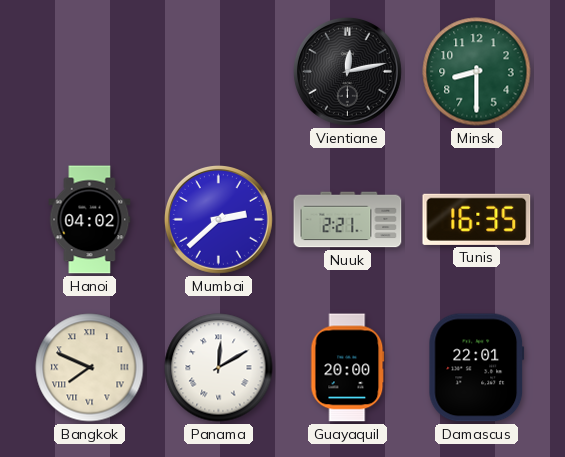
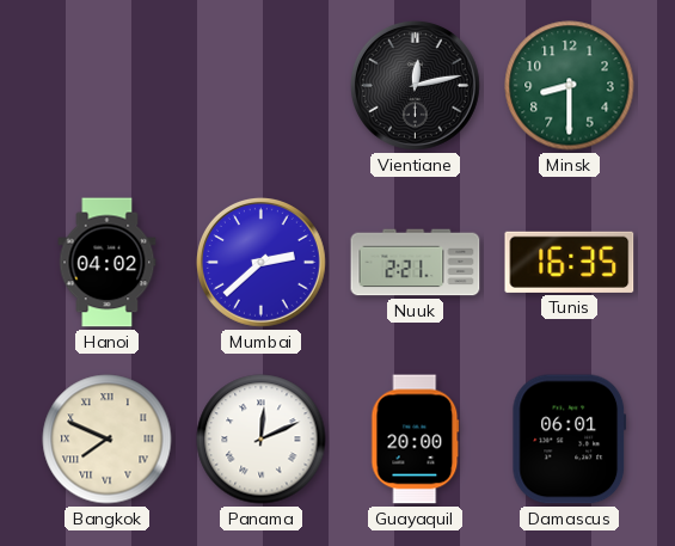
Panama: 12:10 -> 12:11
Damascus: 22:01 -> 06:01
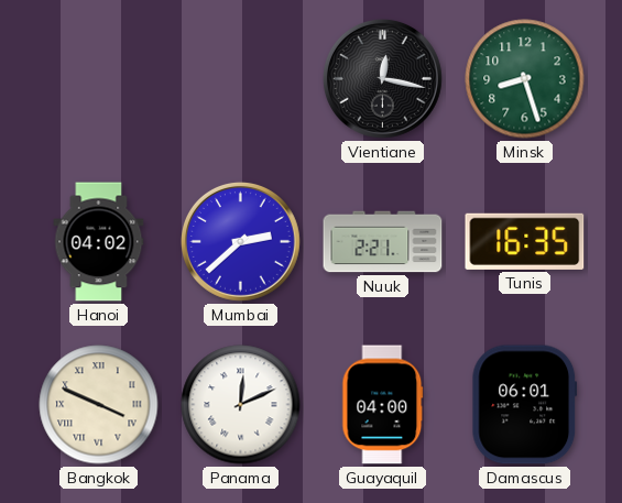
Vientiane: 12:13 -> 12:17
Minsk: 8:30 -> 8:27
Bangkok: 7:49 -> 3:49
Guayaquil: 20:00 -> 04:00
